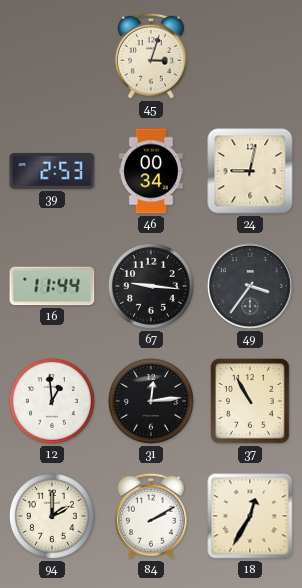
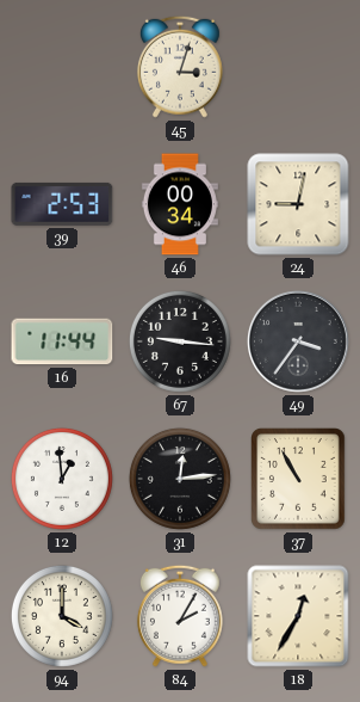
94: 2:00 -> 4:00
84: 2:10 -> 2:05
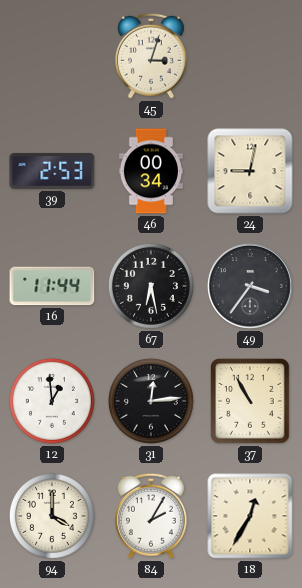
67: 9:16 -> 6:28
